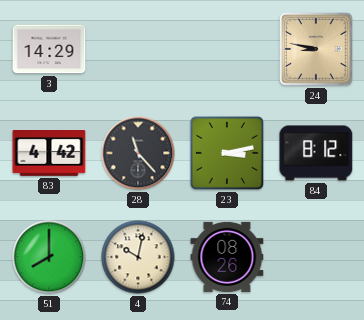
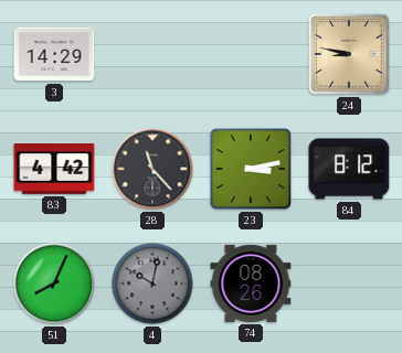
51: 8:00 -> 8:04
4 dial: cream -> grey
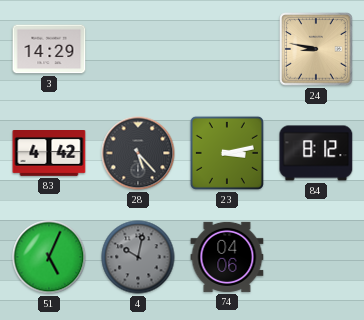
28: 11:23 -> 5:23
51: 8:04 -> 5:04
74: 08:26 -> 04:06
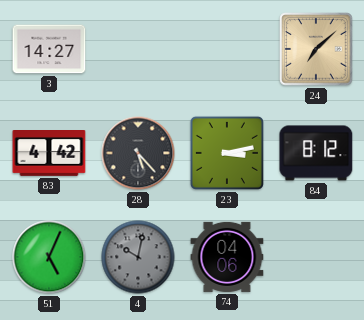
3: 14:29 -> 14:27
24: 8:47 -> 7:08
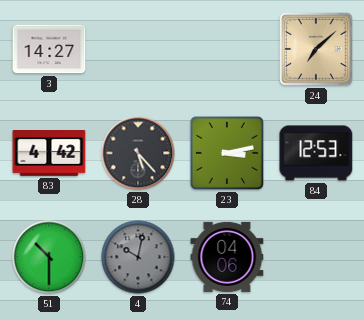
84: 8:12 -> 12:53
51: 5:04 -> 10:30
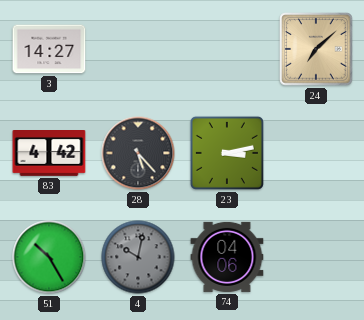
84: 12:53 -> none
51: 10:30 -> 10:25
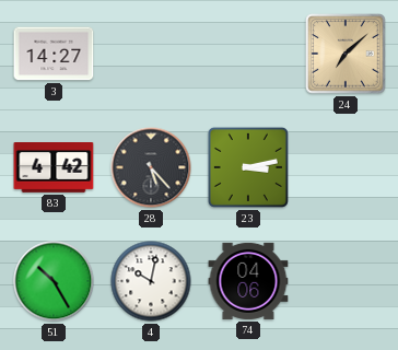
4 dial: grey -> white
